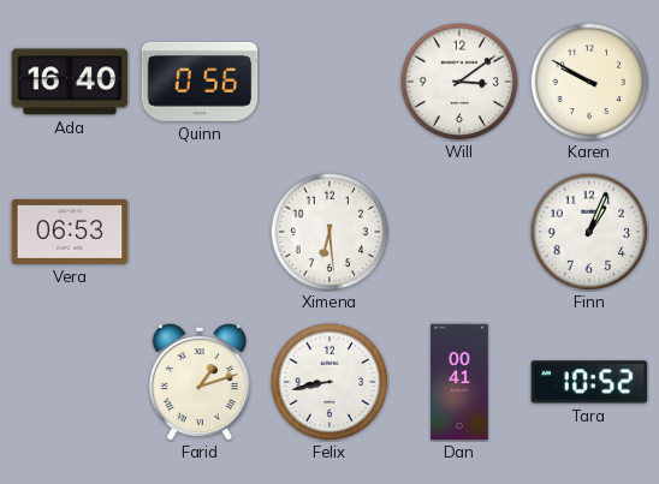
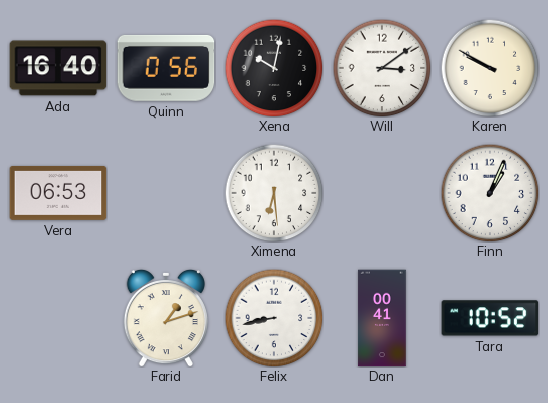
Xena: none -> 10:02
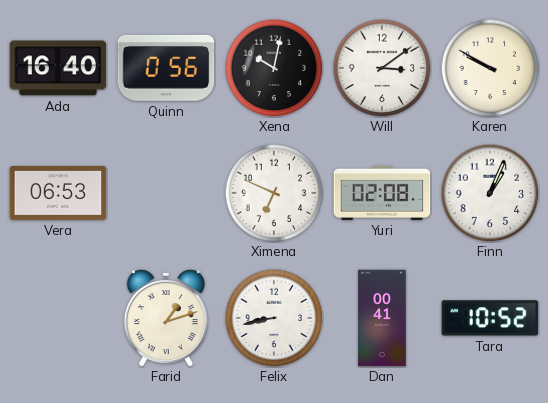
Ximena: 6:29 -> 6:49
Yuri: none -> 02:08
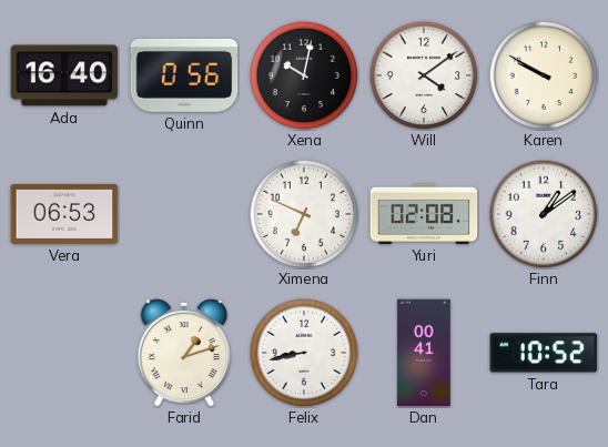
Will: 3:09 -> 4:09
Finn: 1:04 -> 1:09
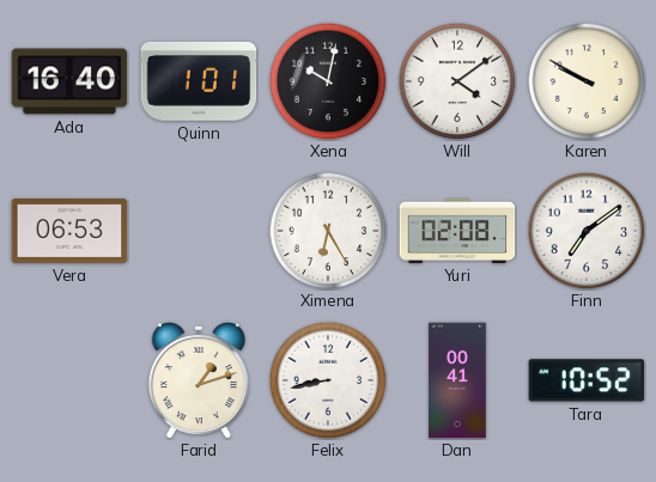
Quinn: 0:56 -> 1:01
Ximena: 6:49 -> 6:25
Finn: 1:09 -> 7:09
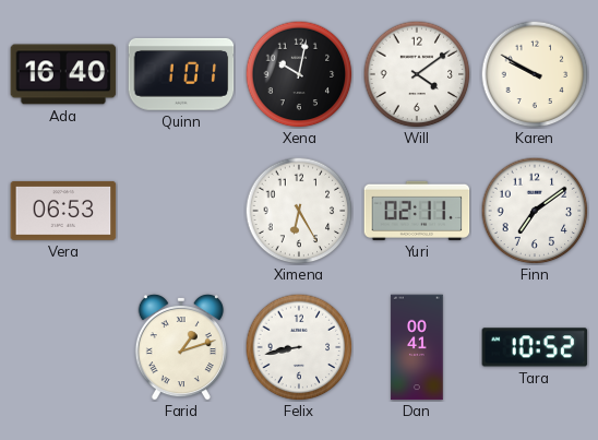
Yuri: 02:08 -> 02:11
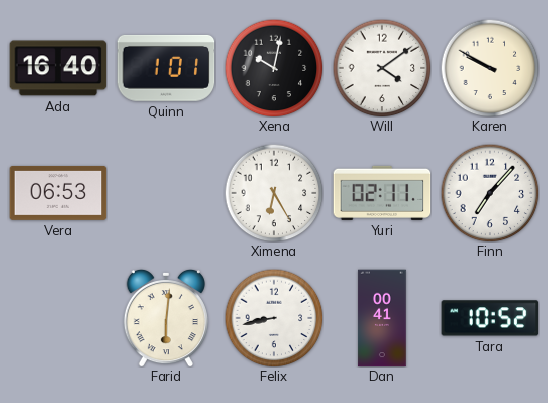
Finn: 7:09 -> 7:07
Farid: 1:12 -> 6:01
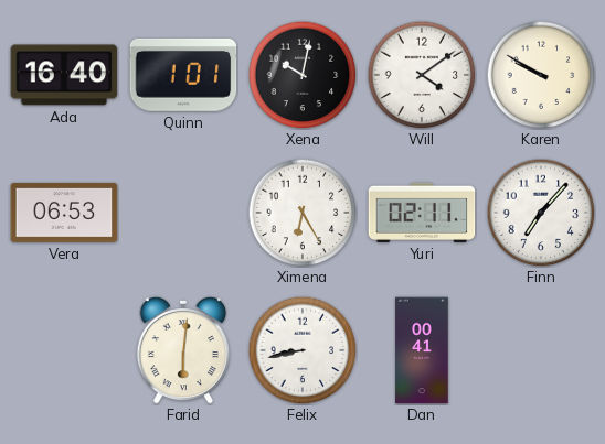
Tara: 10:52 -> none
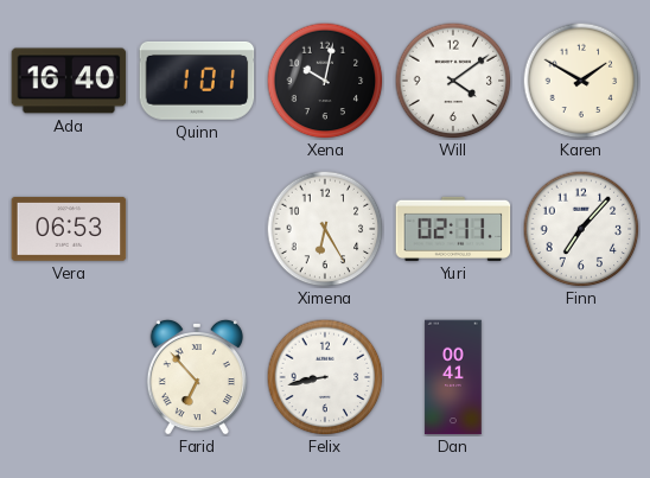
Karen: 9:50 -> 1:50
Farid: 6:01 -> 6:53
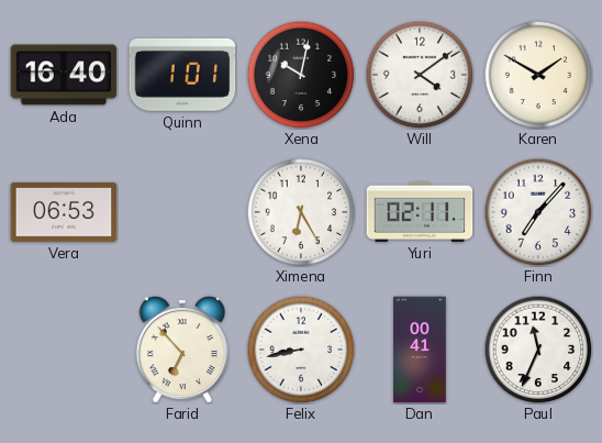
Paul: none -> 11:34
